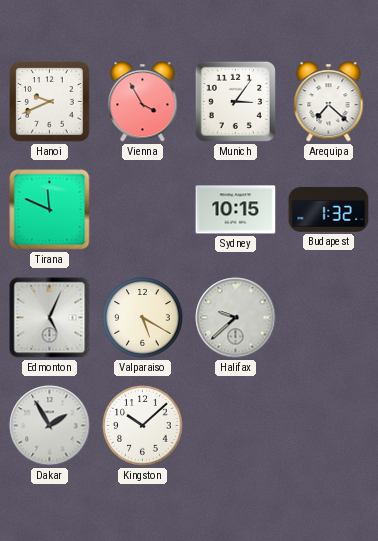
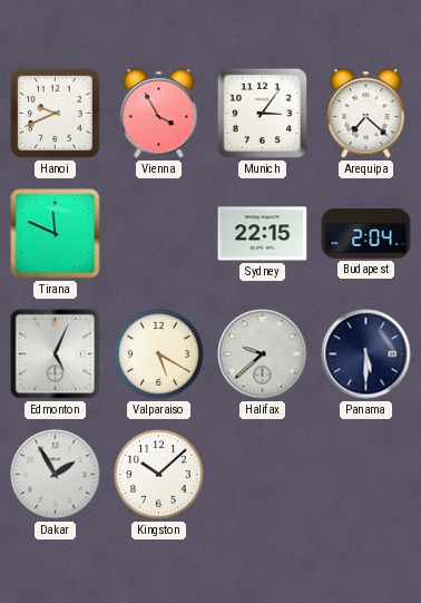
Sydney: 10:15 -> 22:15
Budapest: 1:32 -> 2:04
Panama: none -> 5:30
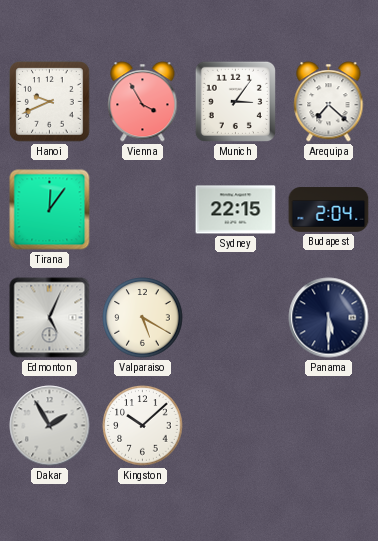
Tirana: 11:49 -> 12:06
Halifax: 9:38 -> none
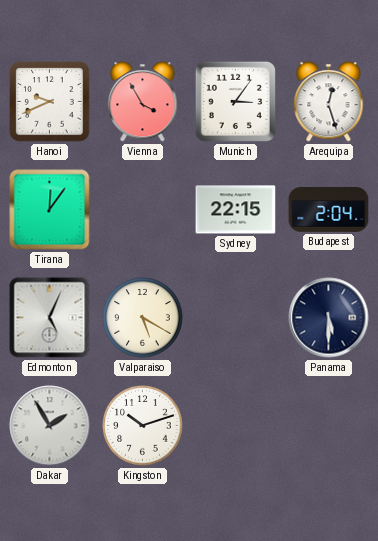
Arequipa: 7:22 -> 12:27
Kingston: 10:08 -> 10:12
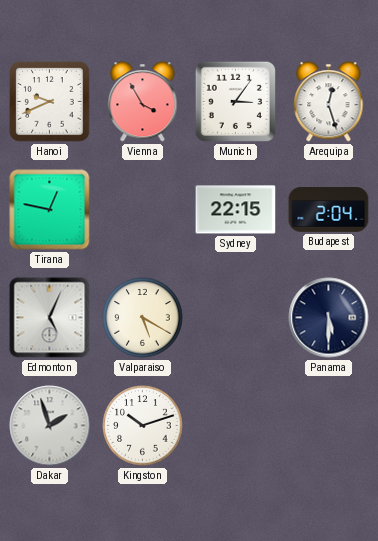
Tirana: 12:06 -> 12:47
Dakar: 1:55 -> 1:57
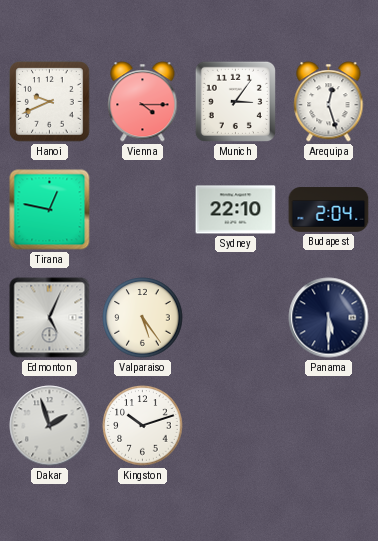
Vienna: 3:55 -> 4:15
Sydney: 22:15 -> 22:10
Valparaiso: 5:20 -> 5:24
